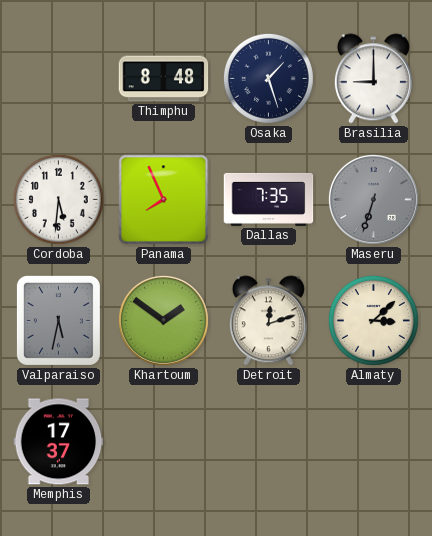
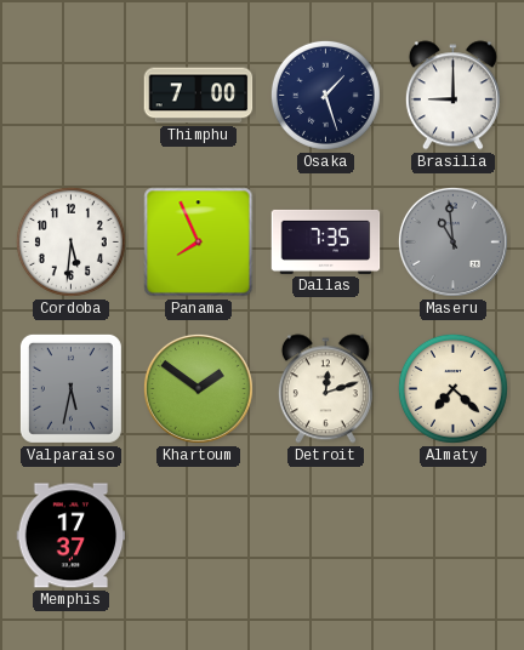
Thimphu: 8:48 -> 7:00
Maseru: 6:33 -> 10:59
Almaty: 3:08 -> 7:22
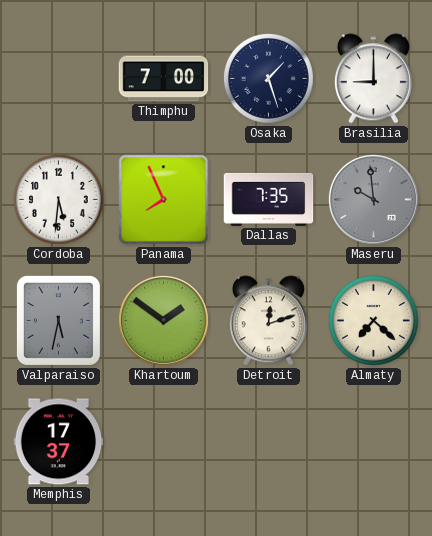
Maseru: 10:59 -> 9:59
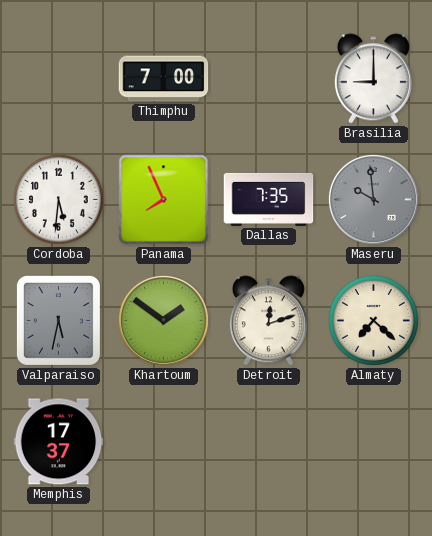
Osaka: 1:27 -> none
